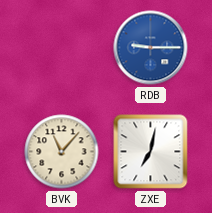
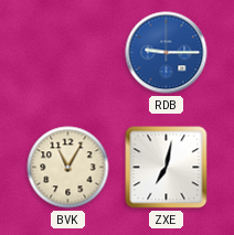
BVK: 11:07 -> 11:05
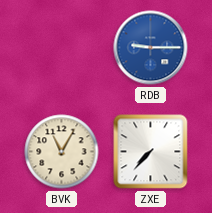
ZXE: 7:02 -> 7:37
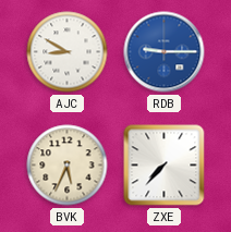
AJC: none -> 8:50
BVK: 11:05 -> 5:34
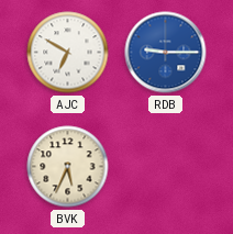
AJC: 8:50 -> 6:50
ZXE: 7:37 -> none
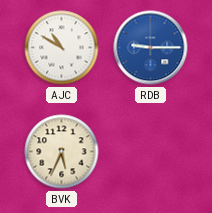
AJC: 6:50 -> 10:50
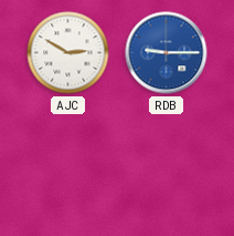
AJC: 10:50 -> 2:50
BVK: 5:34 -> none
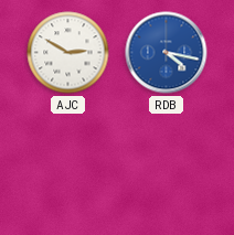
RDB: 9:15 -> 4:17
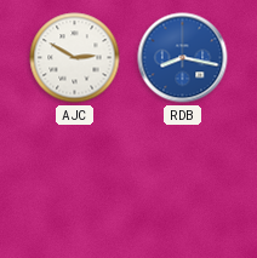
RDB: 4:17 -> 8:17
